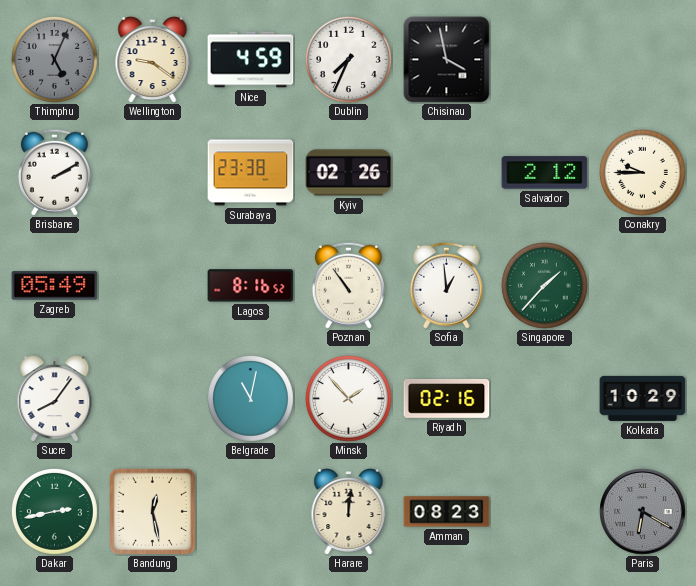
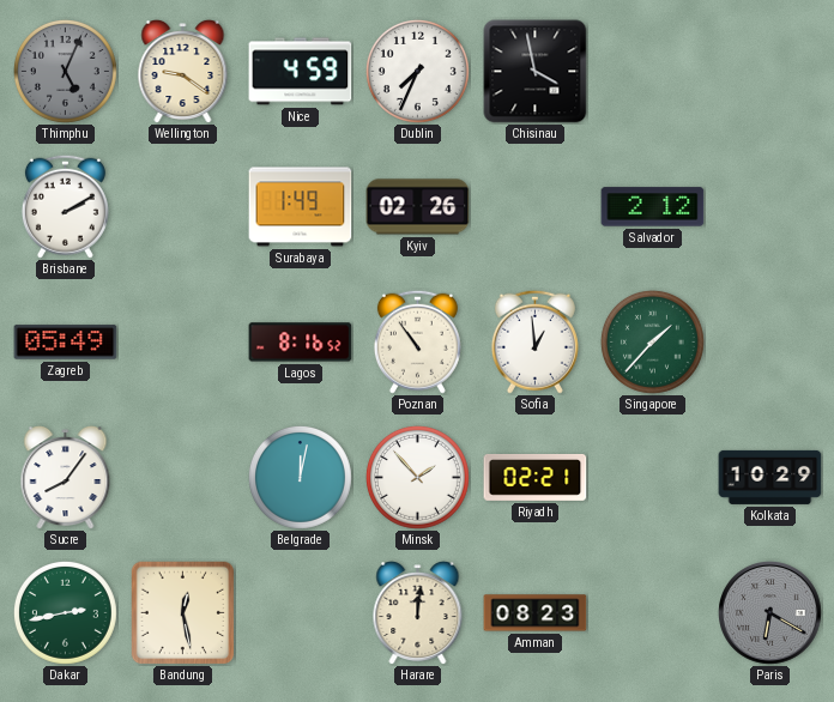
Surabaya: 23:38 -> 1:49
Conakry: 9:45 -> none
Belgrade: 11:02 -> 12:02
Riyadh: 02:16 -> 02:21
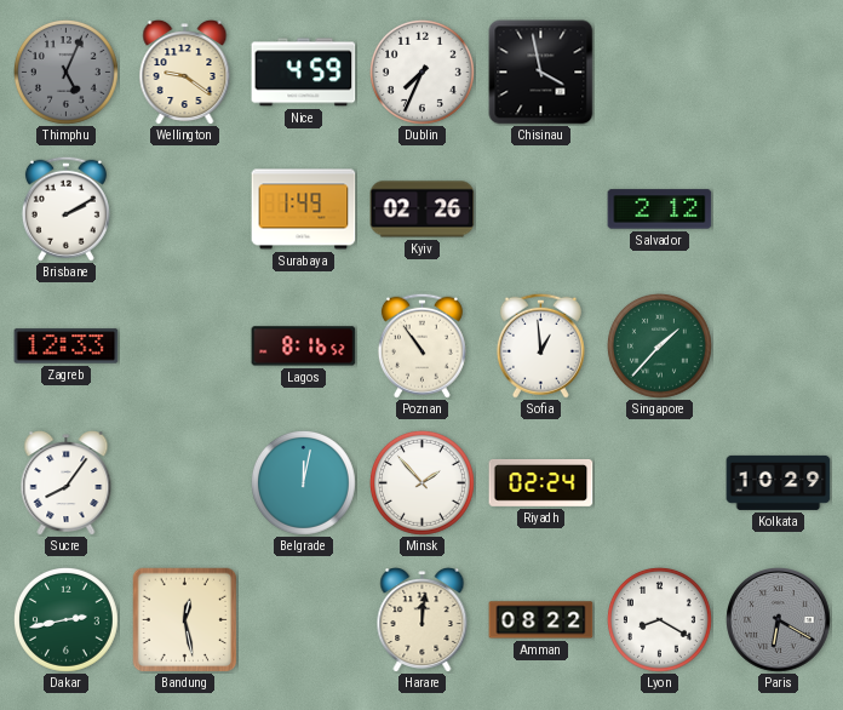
Zagreb: 05:49 -> 12:33
Riyadh: 02:21 -> 02:24
Amman: 08:23 -> 08:22
Lyon: none -> 8:20
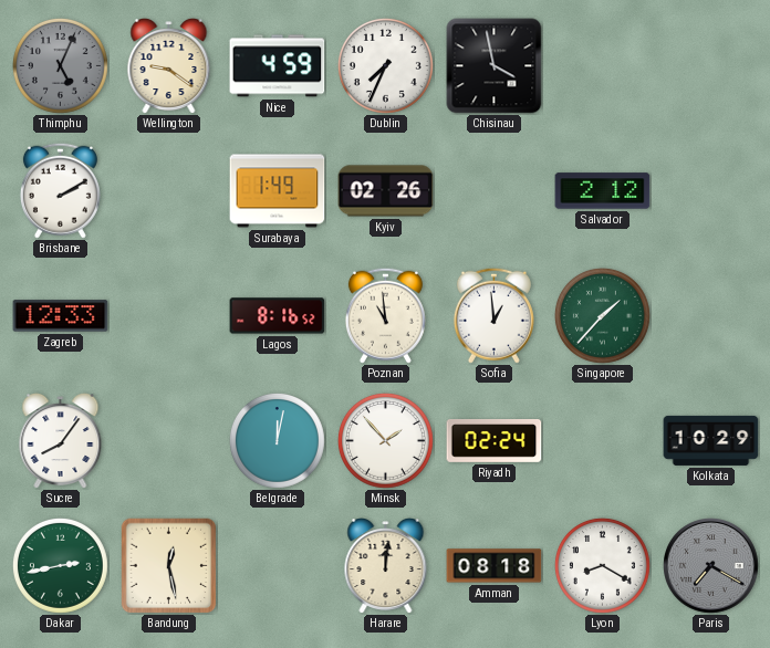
Poznan: 10:54 -> 10:59
Amman: 08:22 -> 08:18
Paris: 6:20 -> 7:20
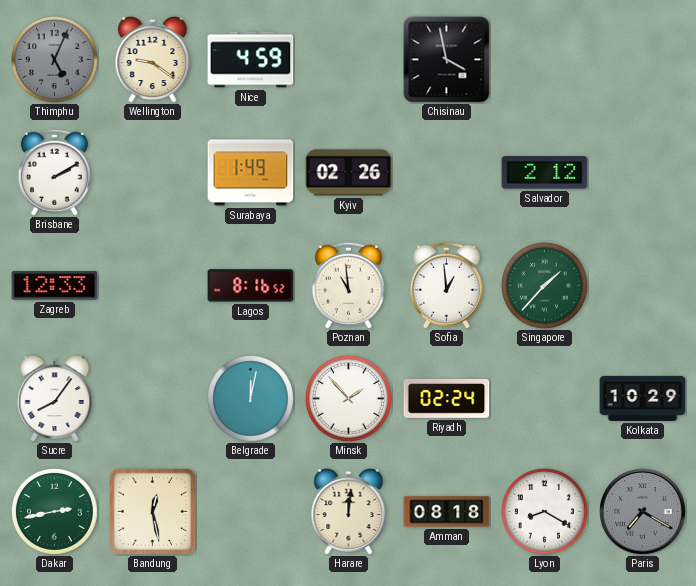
Dublin: 7:34 -> none
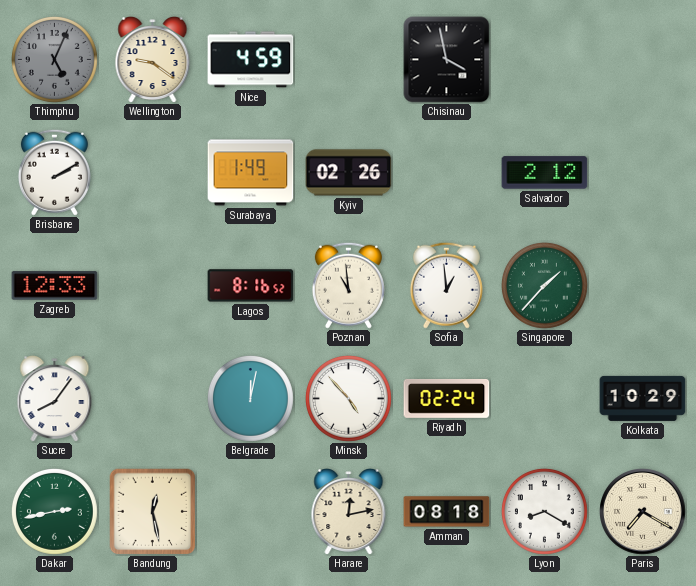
Minsk: 1:53 -> 4:53
Harare: 12:01 -> 12:13
Paris dial: grey -> cream
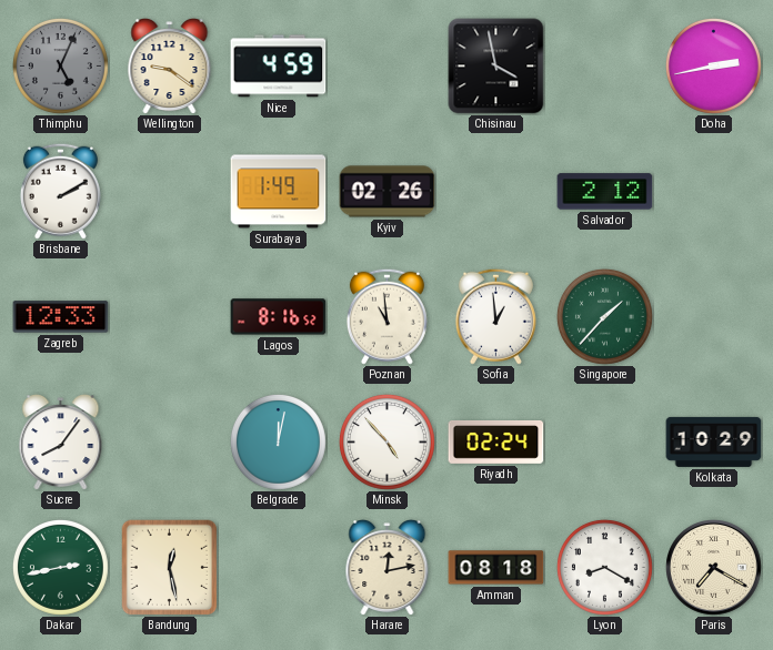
Doha: none -> 2:43
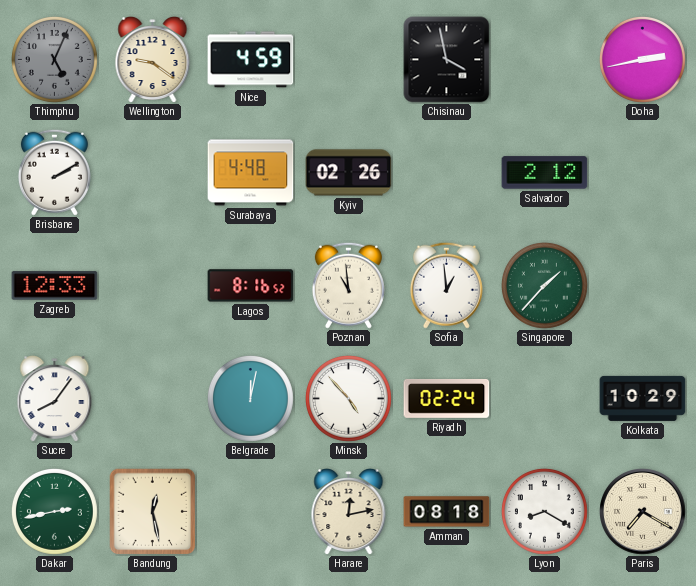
Surabaya: 1:49 -> 4:48
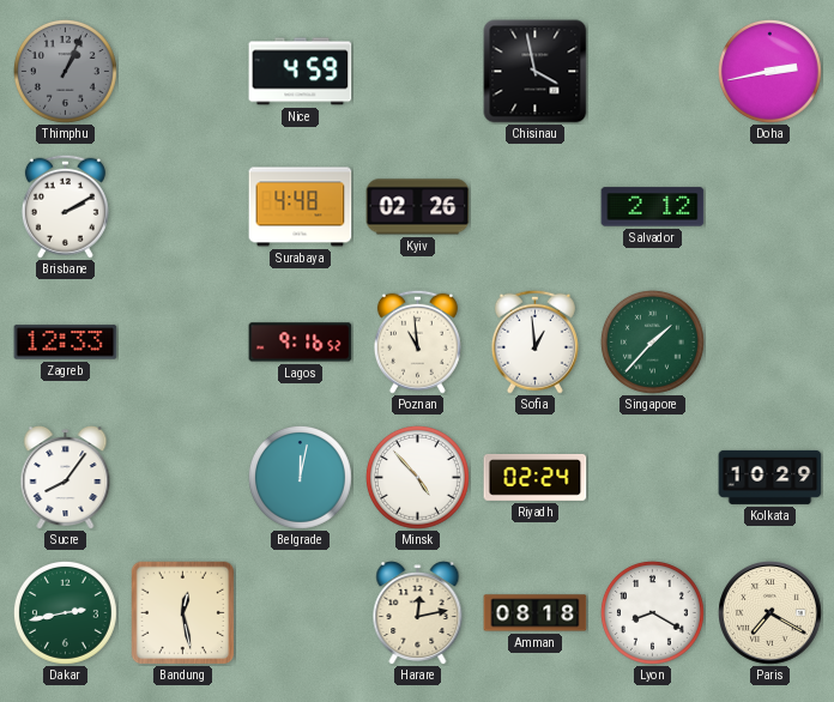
Thimphu: 5:04 -> 1:04
Wellington: 9:21 -> none
Lagos: 8:16 -> 9:16
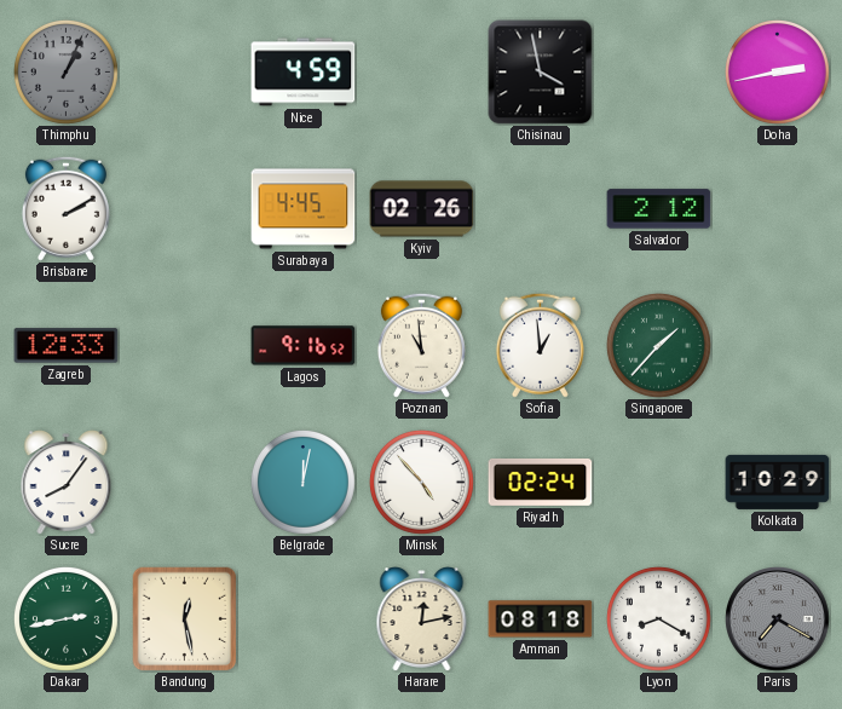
Surabaya: 4:48 -> 4:45
Paris dial: cream -> grey
